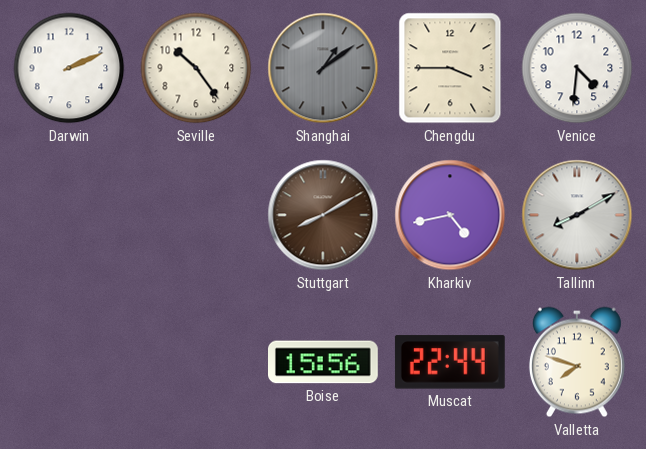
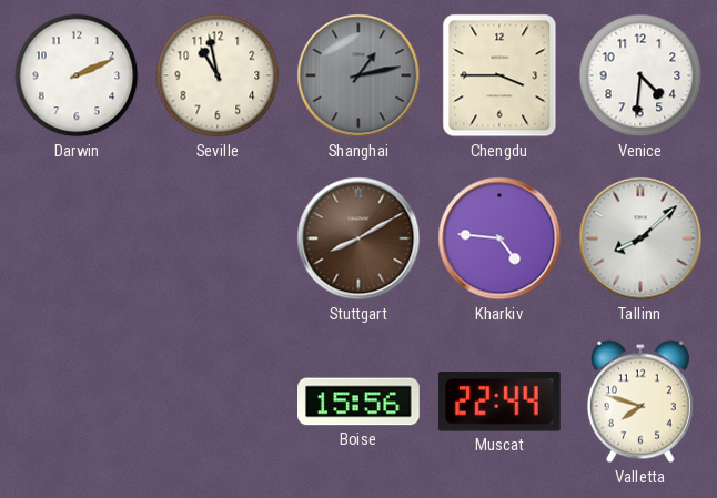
Seville: 10:24 -> 10:58
Shanghai: 1:09 -> 1:13
Kharkiv: 4:43 -> 4:46
Tallinn: 8:10 -> 8:08
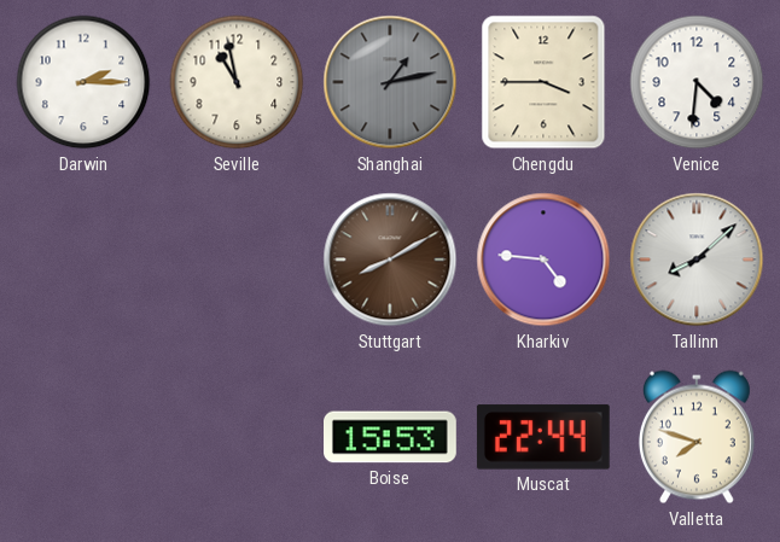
Darwin: 2:11 -> 2:15
Boise: 15:56 -> 15:53
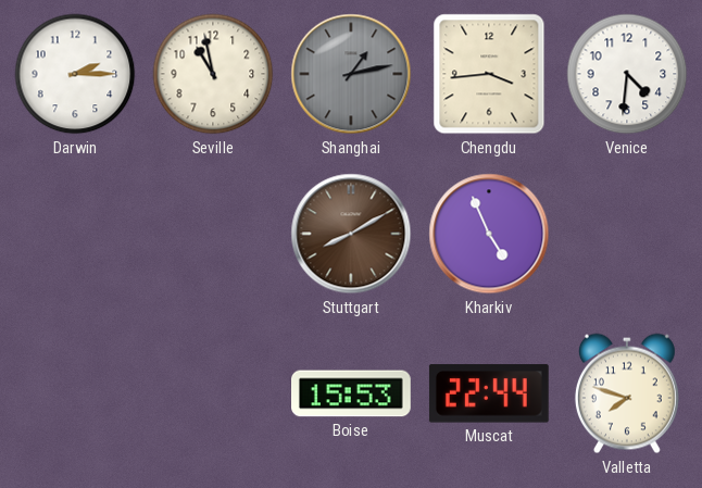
Chengdu: 3:45 -> 3:44
Kharkiv: 4:46 -> 4:56
Tallinn: 8:08 -> none
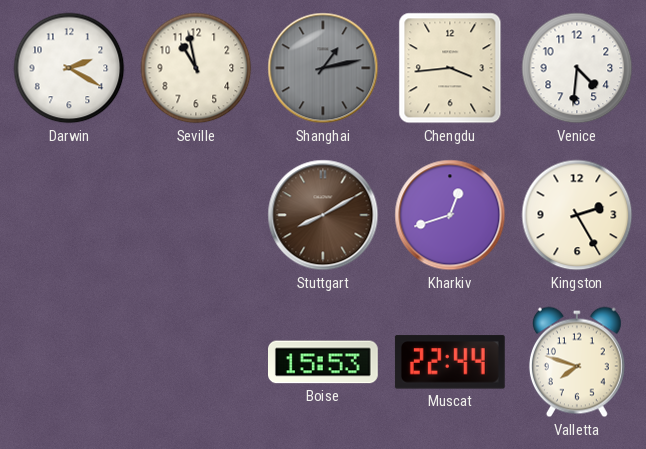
Darwin: 2:15 -> 2:20
Kharkiv: 4:56 -> 12:42
Kingston: none -> 2:25
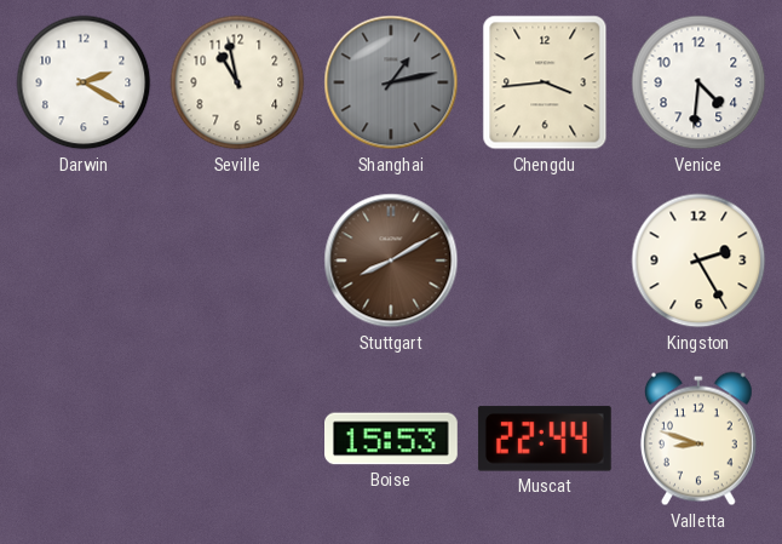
Kharkiv: 12:42 -> none
Valletta: 7:48 -> 8:48
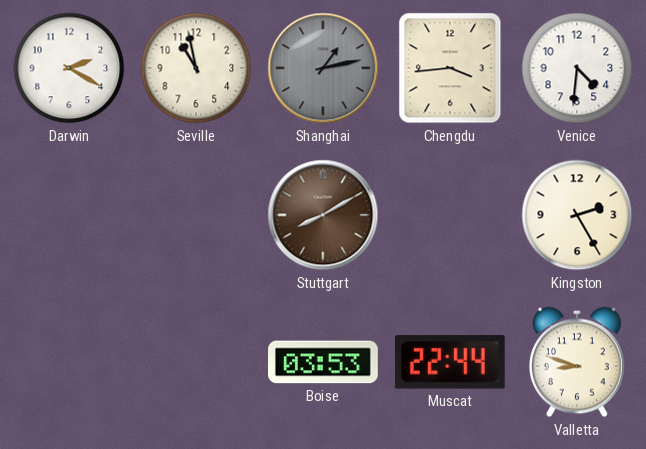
Boise: 15:53 -> 03:53
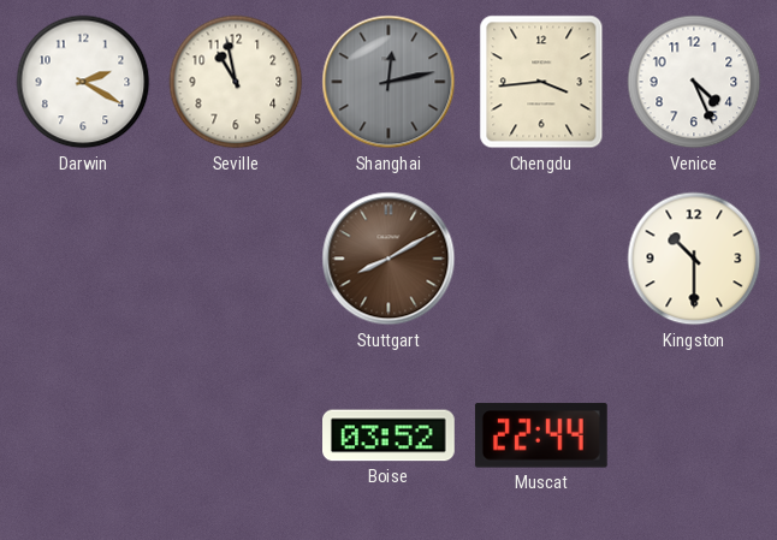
Shanghai: 1:13 -> 12:13
Venice: 4:31 -> 4:26
Kingston: 2:25 -> 10:30
Boise: 03:53 -> 03:52
Valletta: 8:48 -> none
